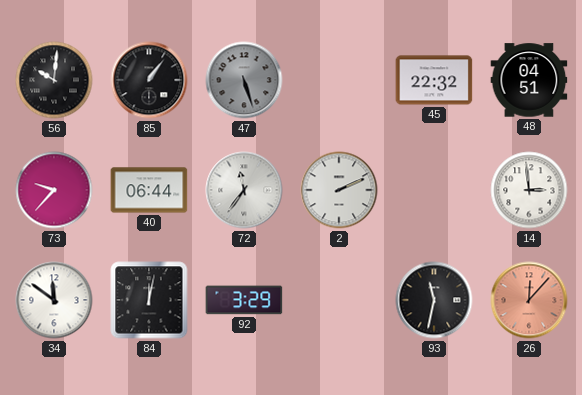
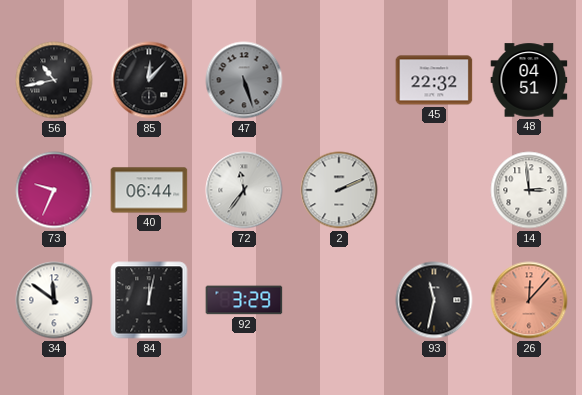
56: 10:01 -> 10:43
85: 1:06 -> 12:07
73: 9:37 -> 9:34
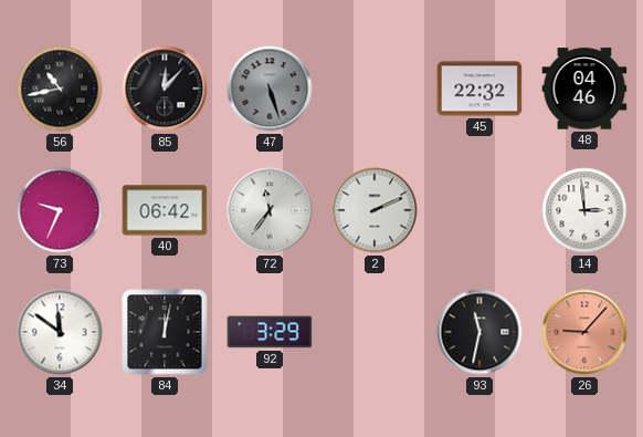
48: 04:51 -> 04:46
40: 06:44 -> 06:42
26: 12:07 -> 9:07
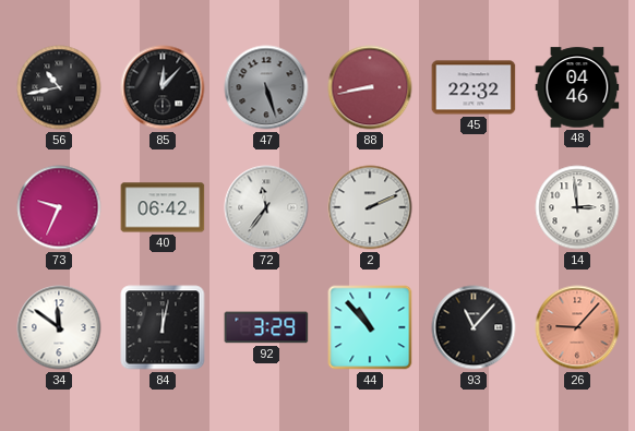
88: none -> 8:43
44: none -> 10:53
93: 11:32 -> 11:07
